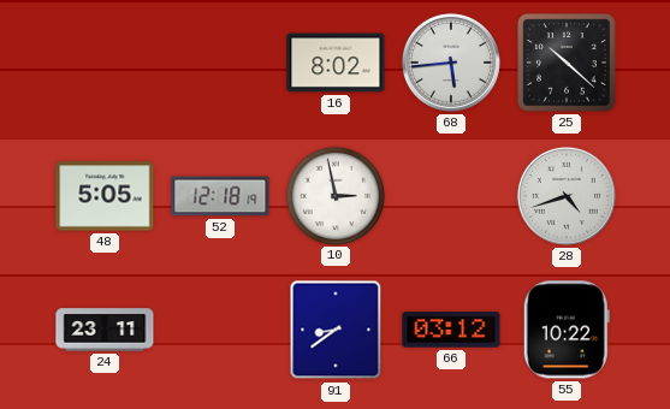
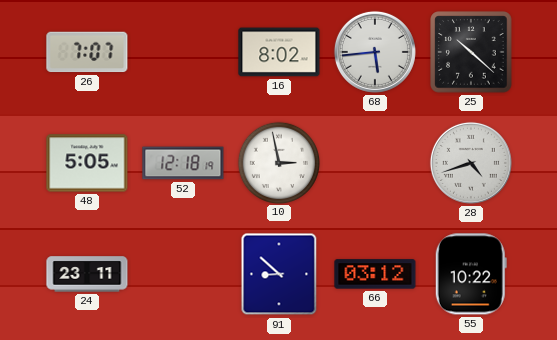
26: none -> 7:07
91: 8:39 -> 8:52
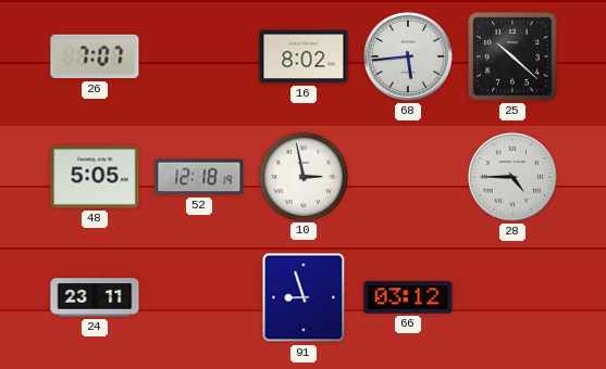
28: 4:42 -> 4:45
91: 8:52 -> 8:57
55: 10:22 -> none
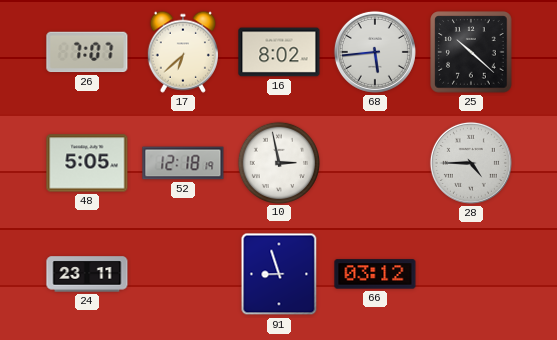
17: none -> 6:38
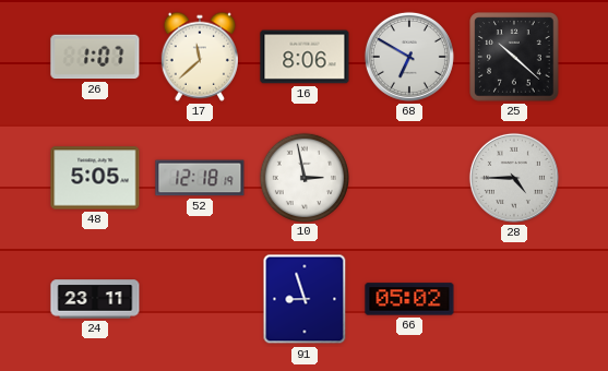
26: 7:07 -> 1:07
17: 6:38 -> 11:38
16: 8:02 -> 8:06
68: 5:44 -> 6:50
66: 03:12 -> 05:02
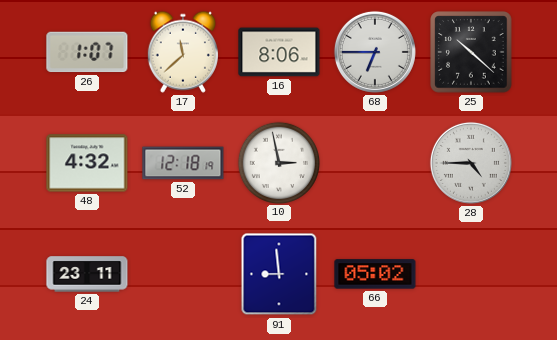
68: 6:50 -> 6:45
48: 5:05 -> 4:32
91: 8:57 -> 8:59
